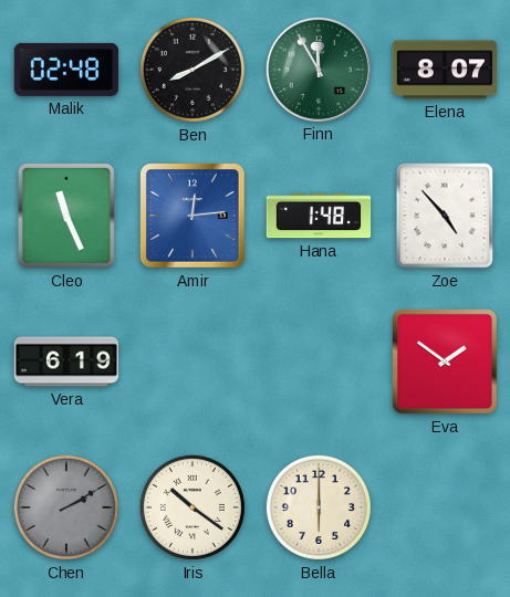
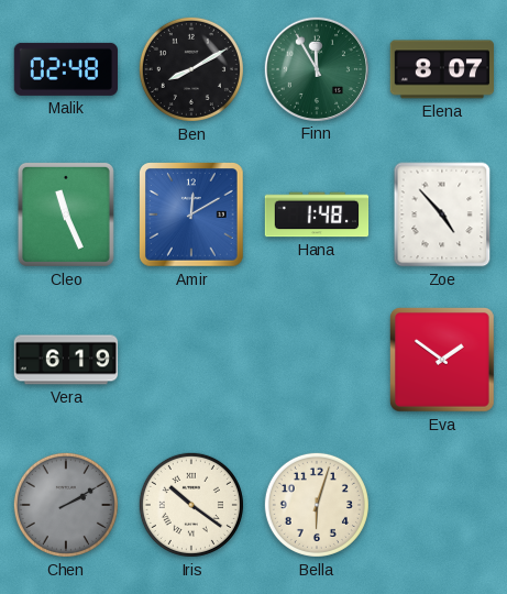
Amir: 12:14 -> 12:10
Bella: 6:00 -> 6:03
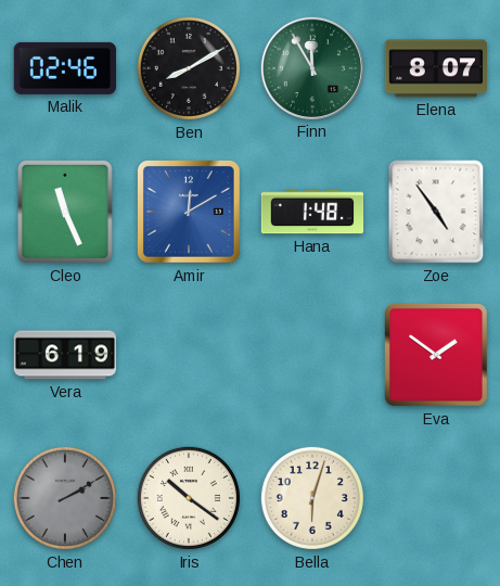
Malik: 02:48 -> 02:46
Zoe: 4:53 -> 4:54
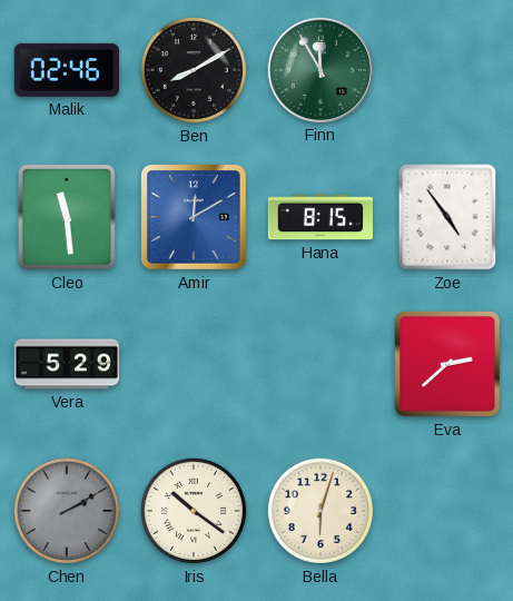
Elena: 8:07 -> none
Cleo: 11:26 -> 11:29
Hana: 1:48 -> 8:15
Vera: 6:19 -> 5:29
Eva: 1:51 -> 2:38
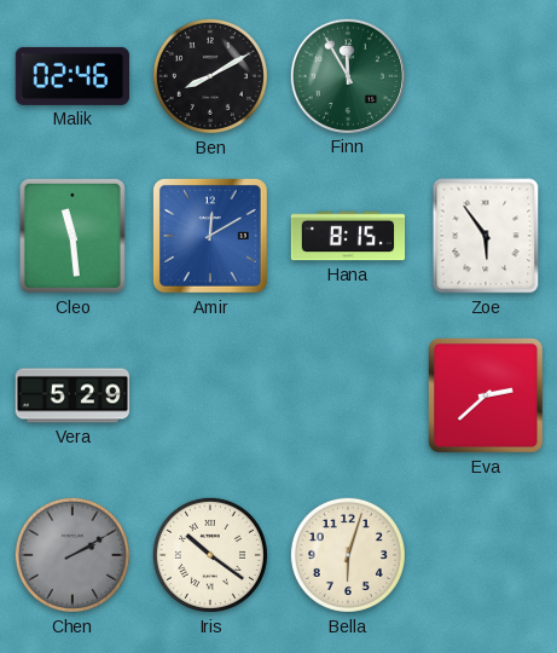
Zoe: 4:54 -> 5:54
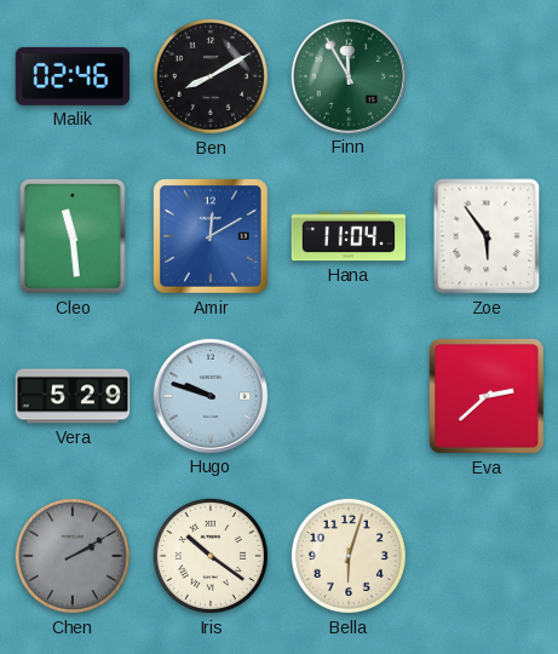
Hana: 8:15 -> 11:04
Hugo: none -> 9:48
